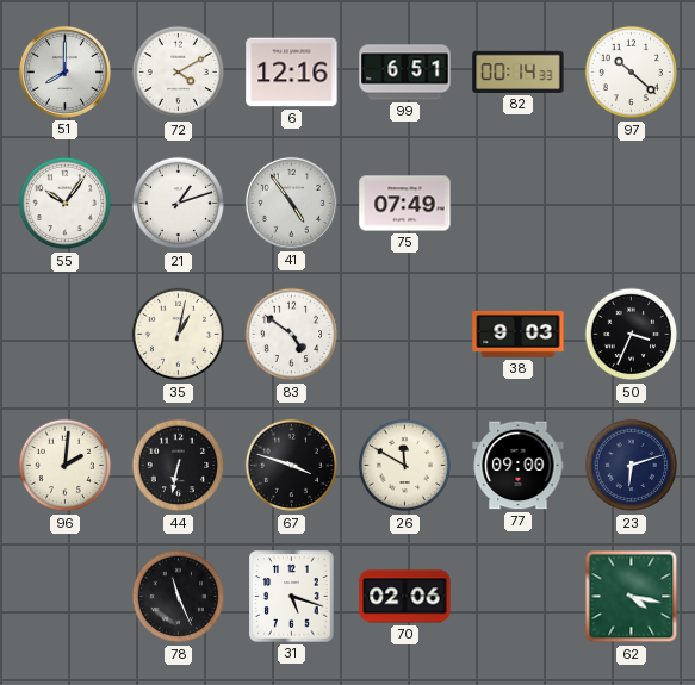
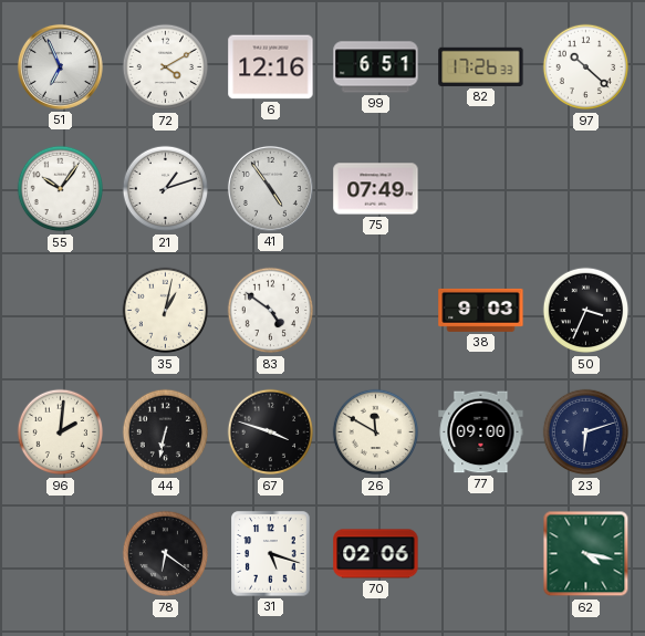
51: 8:00 -> 6:56
82: 00:14 -> 17:26
78: 11:26 -> 6:21
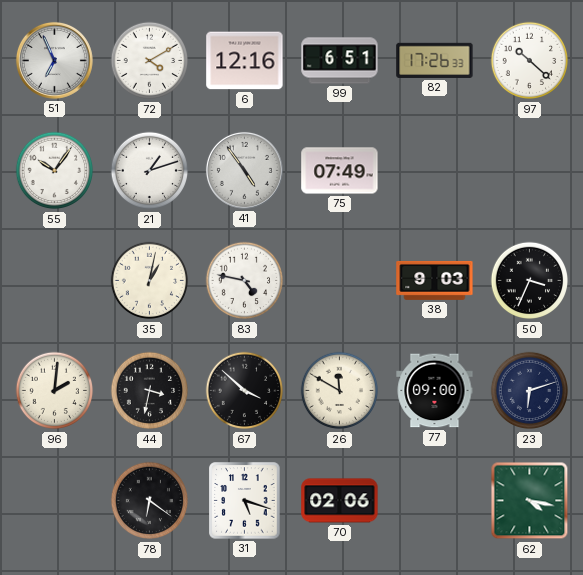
83: 4:51 -> 4:47
44: 6:32 -> 3:32
67: 3:48 -> 3:52
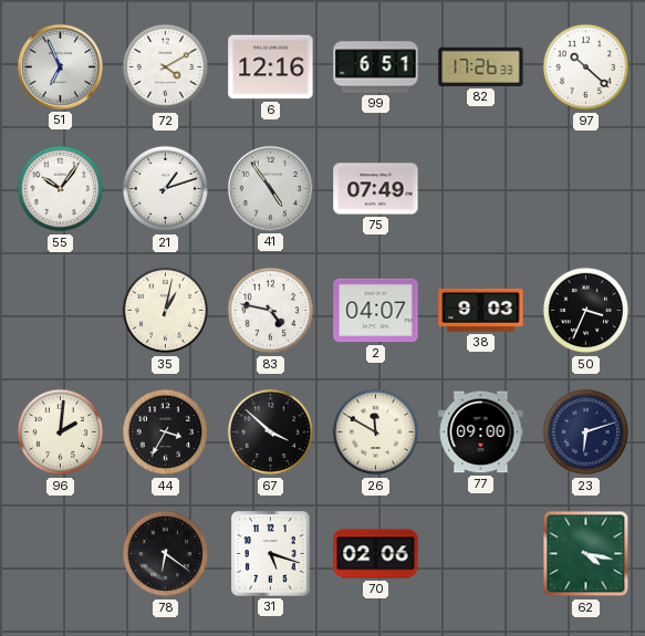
2: none -> 04:07
44: 3:32 -> 3:35
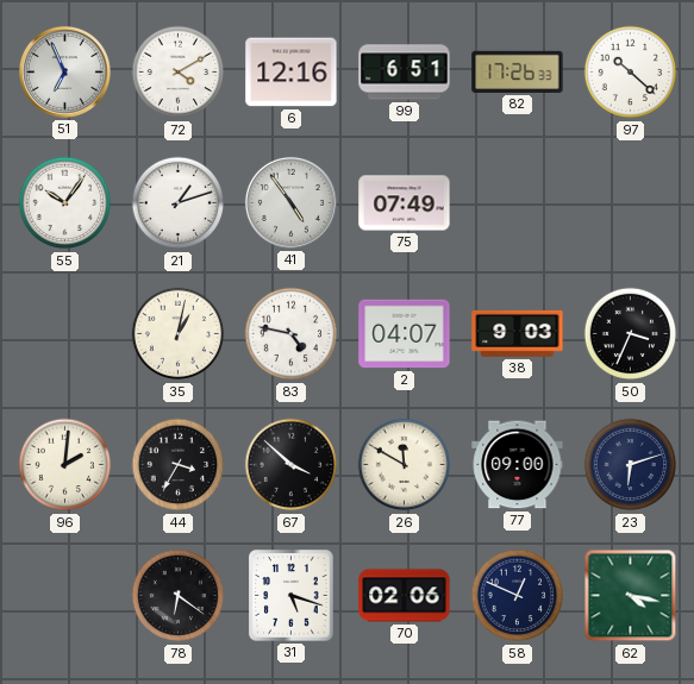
58: none -> 12:49
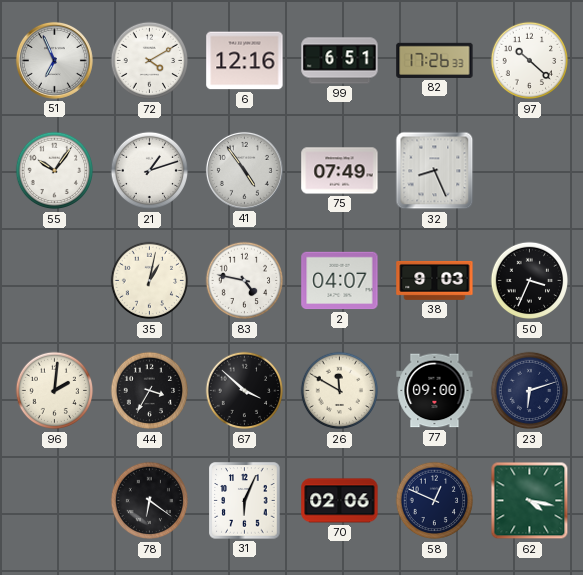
32: none -> 8:26
31: 5:18 -> 6:04
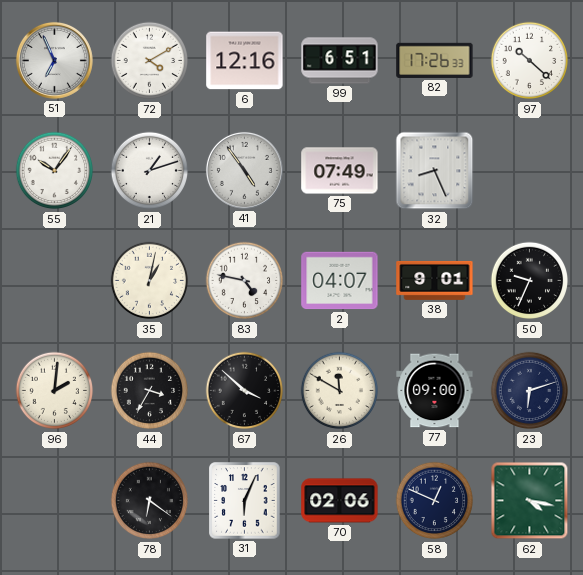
38: 9:03 -> 9:01
50: 3:34 -> 9:34
